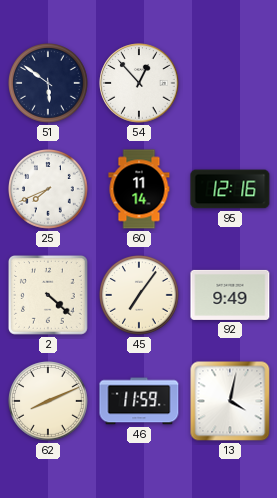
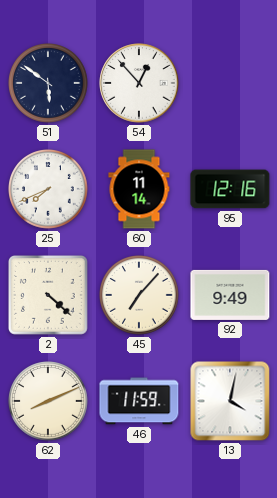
45: 7:06 -> 7:07
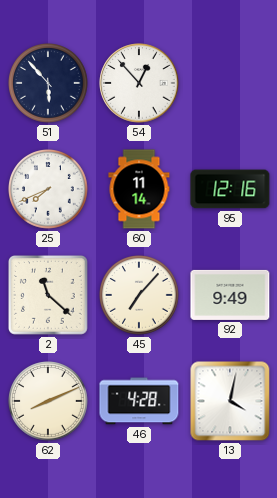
51: 5:51 -> 5:53
2: 4:22 -> 11:22
46: 11:59 -> 4:28
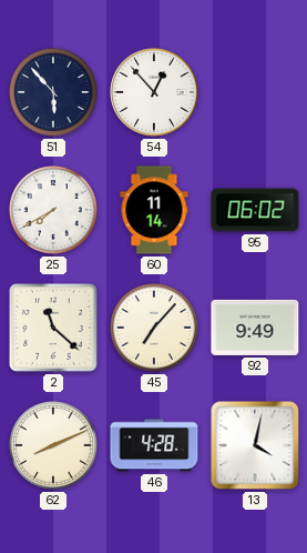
25: 7:41 -> 7:40
95: 12:16 -> 06:02
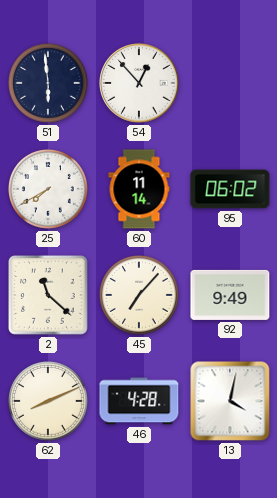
51: 5:53 -> 5:59
